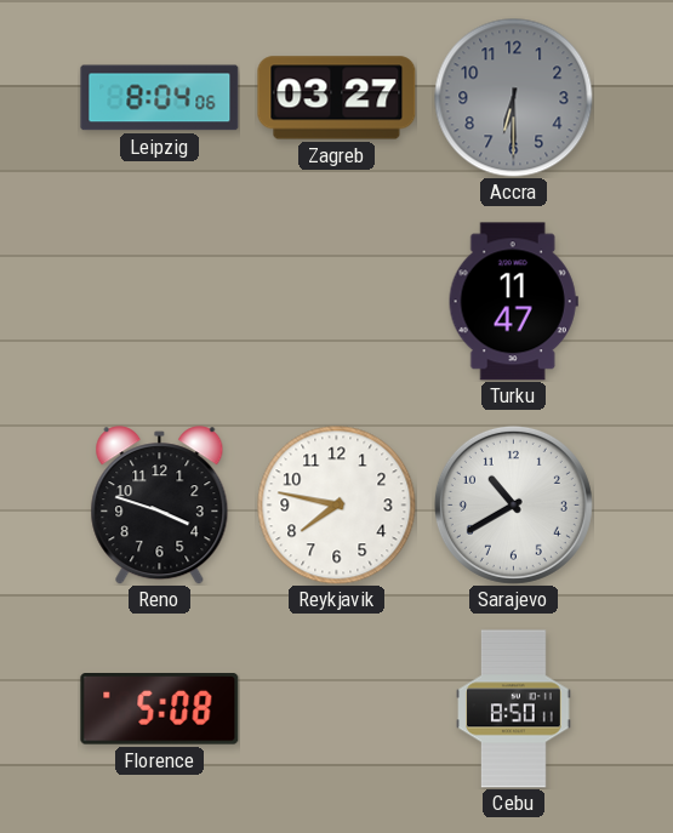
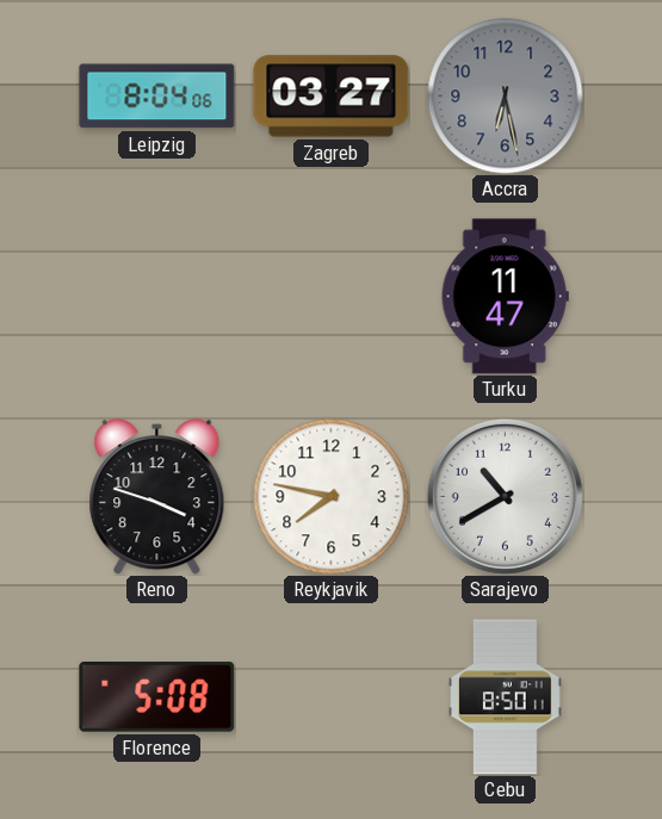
Accra: 6:30 -> 6:28
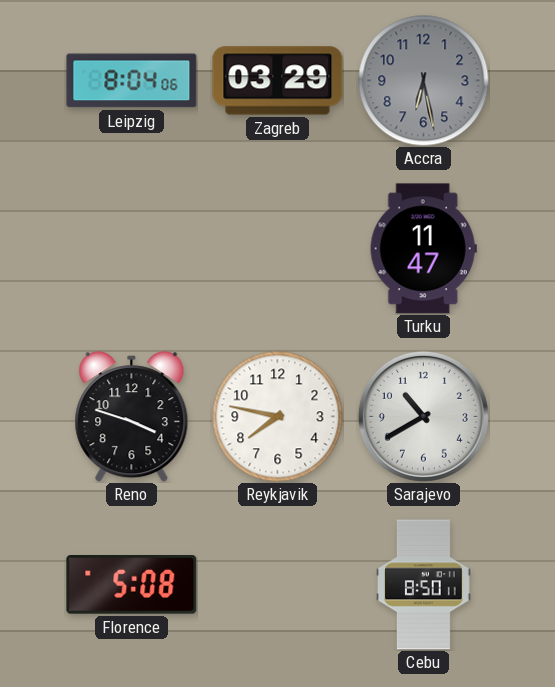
Zagreb: 03:27 -> 03:29
